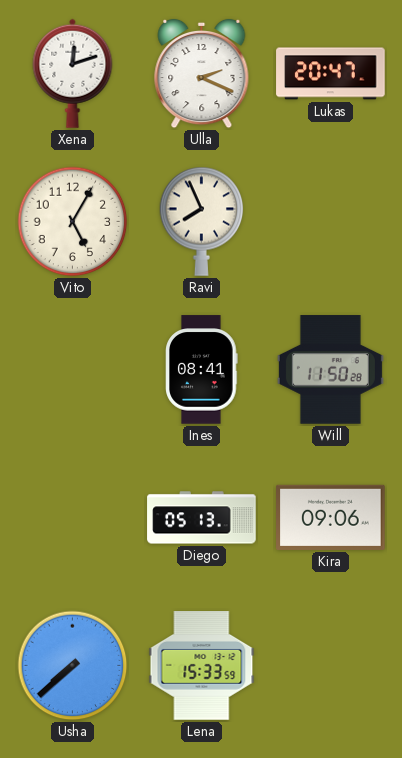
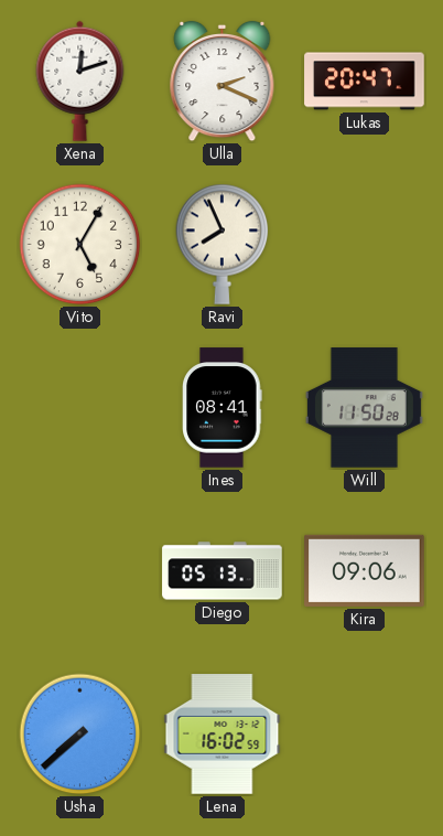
Lena: 15:33 -> 16:02
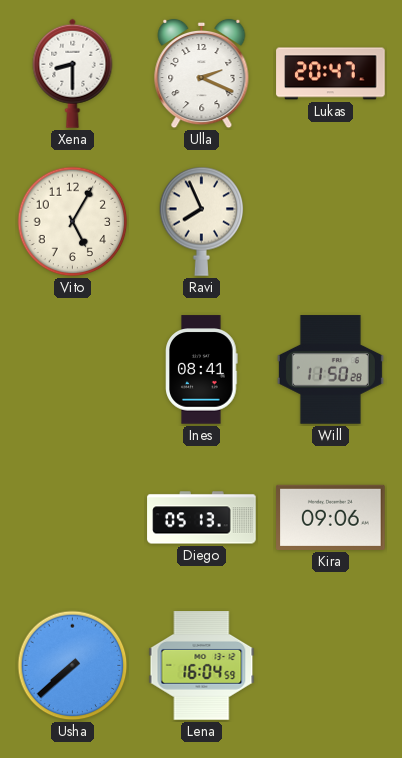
Xena: 12:12 -> 8:30
Lena: 16:02 -> 16:04
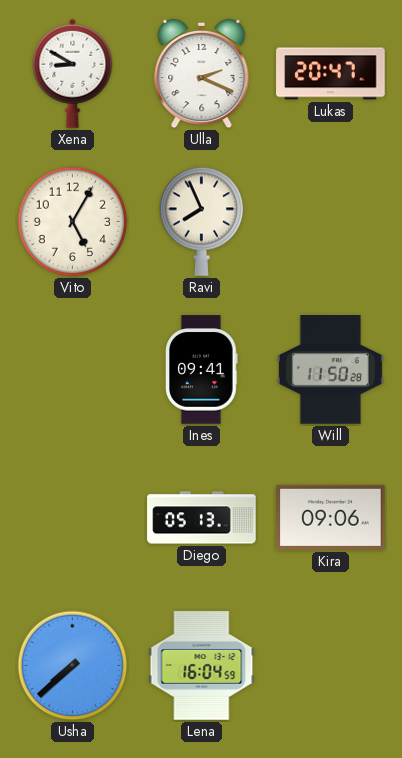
Xena: 8:30 -> 8:50
Ines: 08:41 -> 09:41
